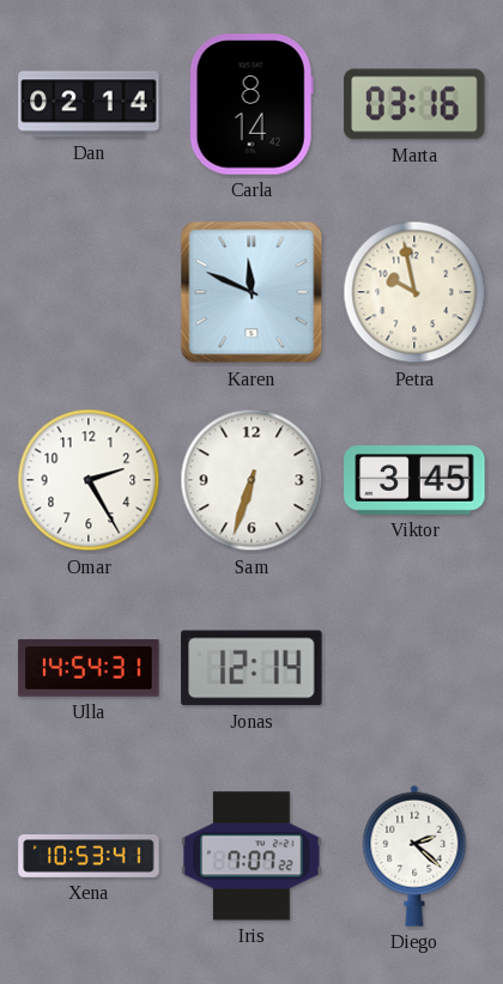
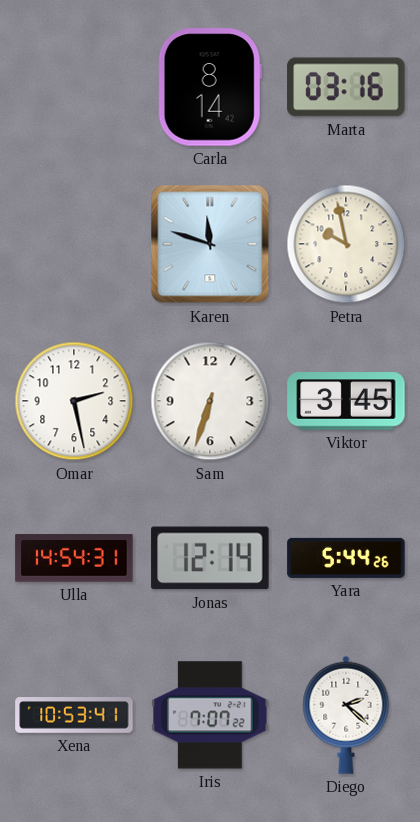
Dan: 02:14 -> none
Karen: 11:49 -> 11:48
Omar: 2:25 -> 2:28
Yara: none -> 5:44
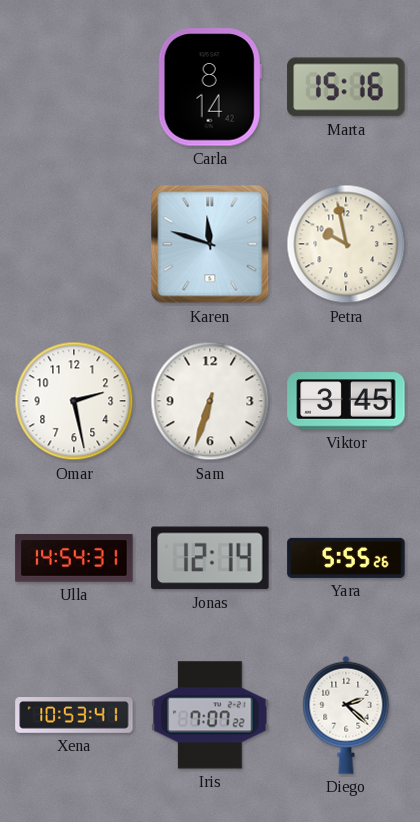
Marta: 03:16 -> 15:16
Yara: 5:44 -> 5:55
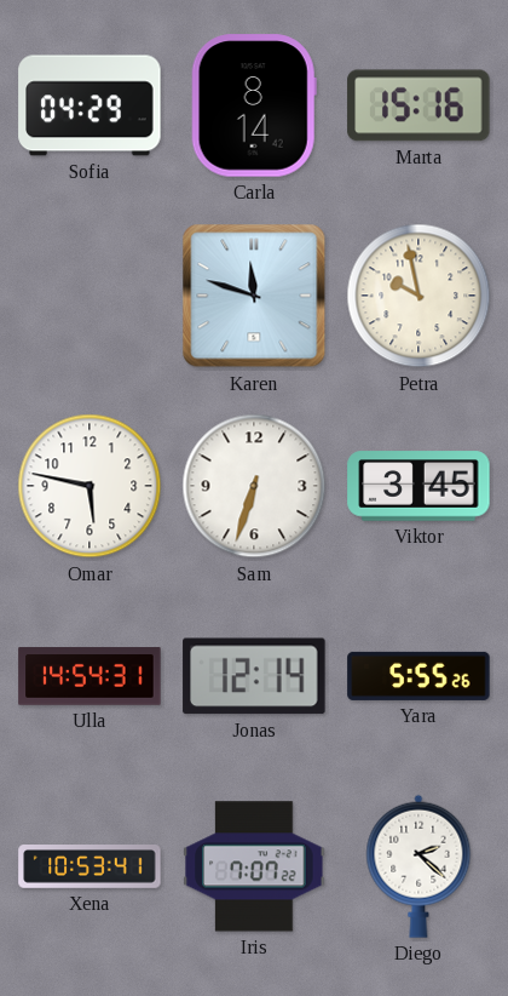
Sofia: none -> 04:29
Omar: 2:28 -> 5:47
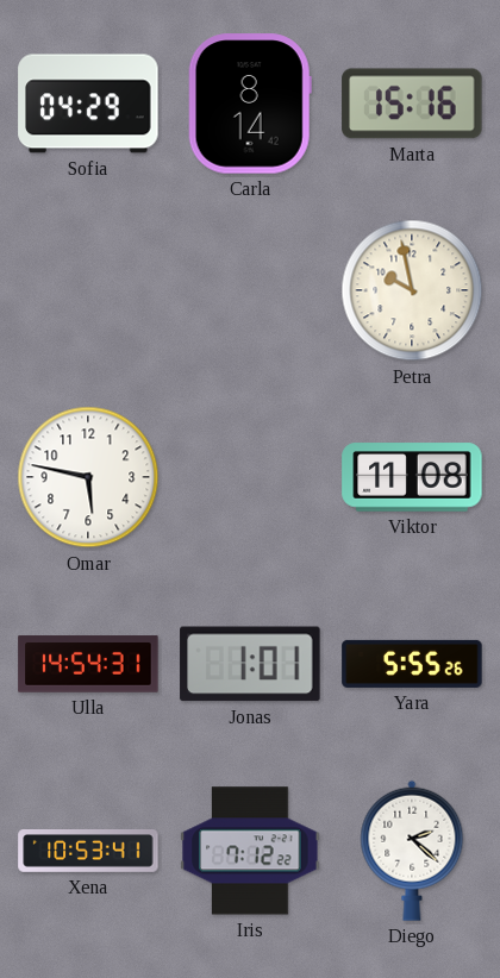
Karen: 11:48 -> none
Sam: 6:33 -> none
Viktor: 3:45 -> 11:08
Jonas: 12:14 -> 1:01
Iris: 7:07 -> 7:12
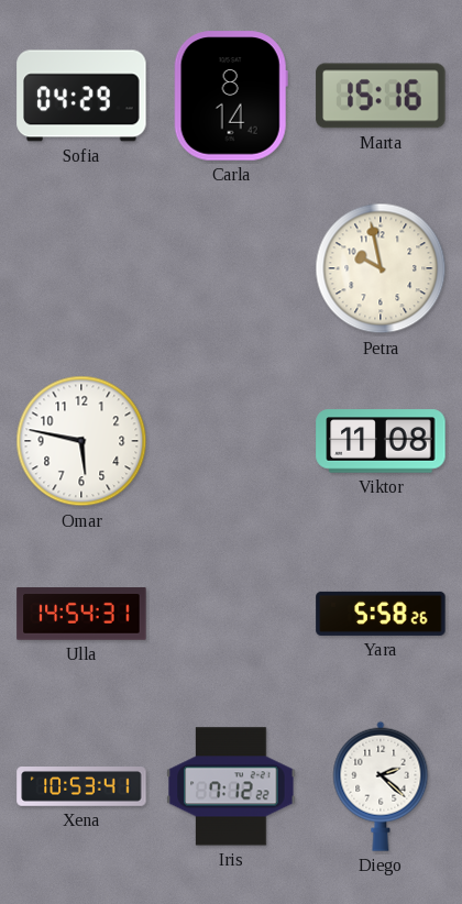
Jonas: 1:01 -> none
Yara: 5:55 -> 5:58
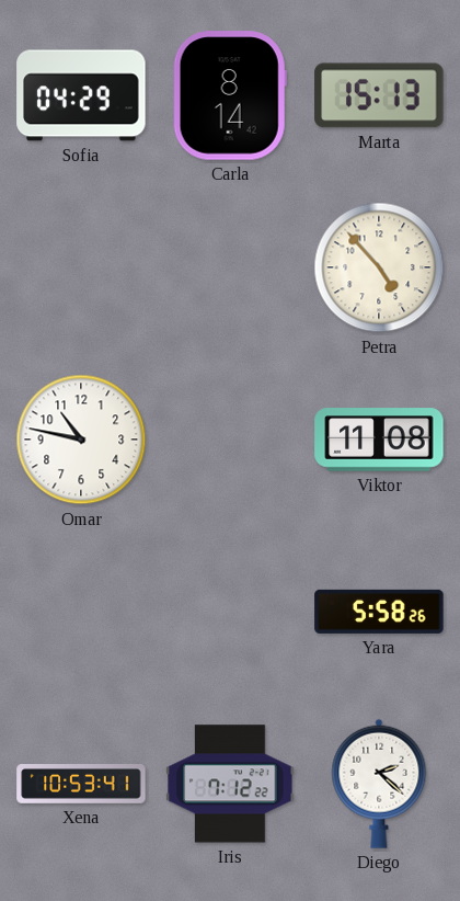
Marta: 15:16 -> 15:13
Petra: 9:58 -> 4:53
Omar: 5:47 -> 10:47
Ulla: 14:54 -> none
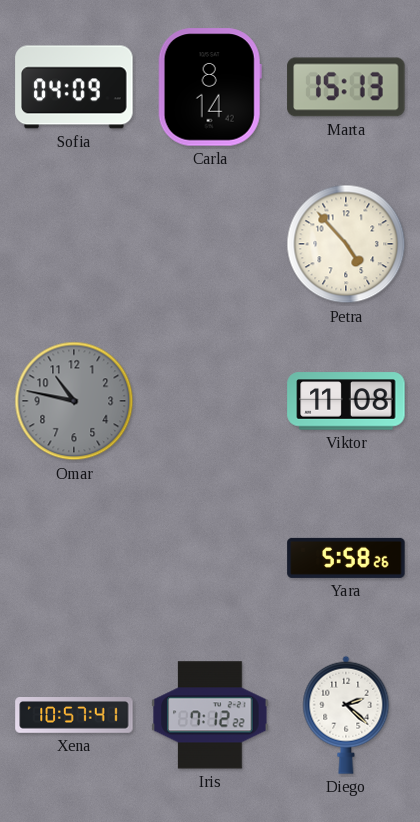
Sofia: 04:29 -> 04:09
Omar dial: white -> grey
Xena: 10:53 -> 10:57
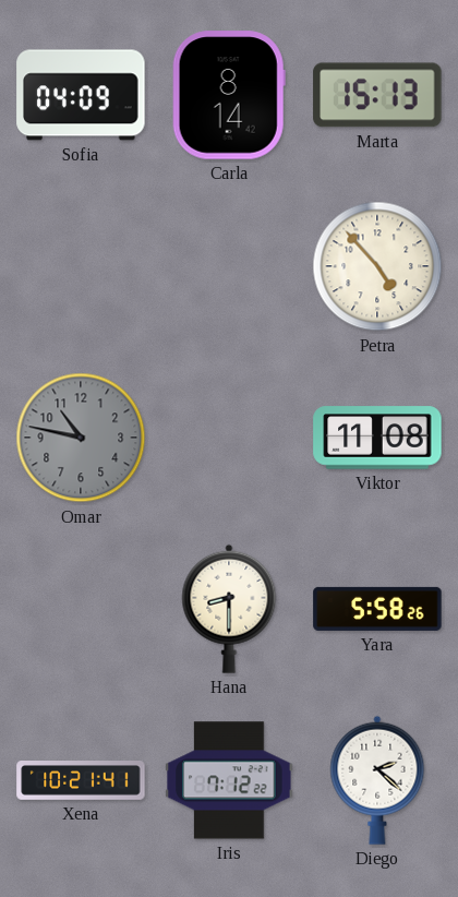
Hana: none -> 8:30
Xena: 10:57 -> 10:21
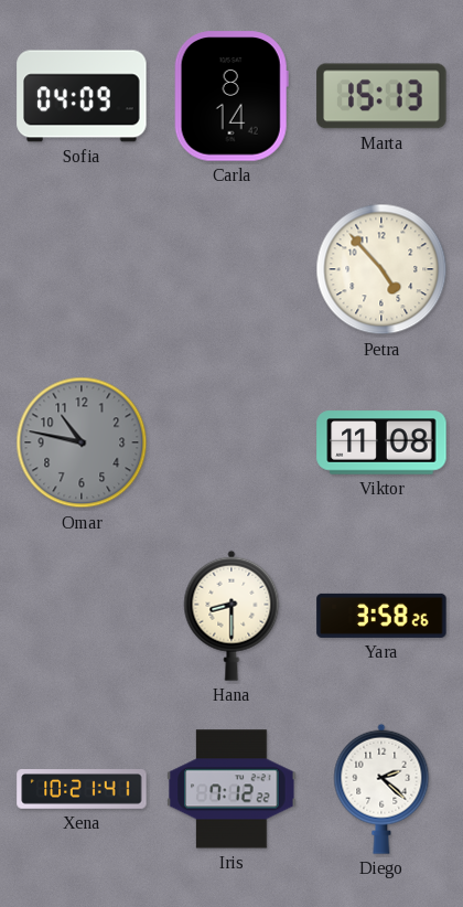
Yara: 5:58 -> 3:58
